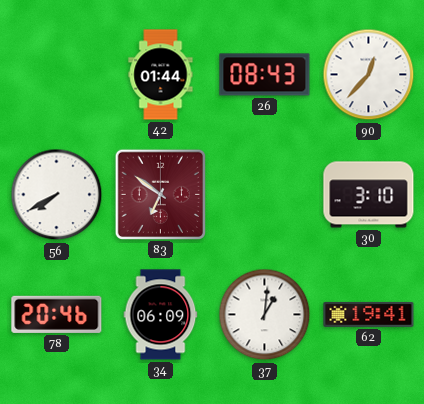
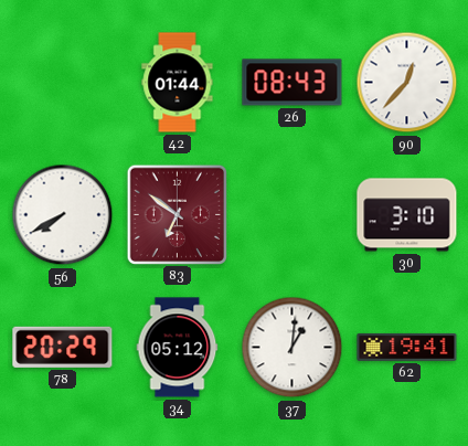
78: 20:46 -> 20:29
34: 06:09 -> 05:12
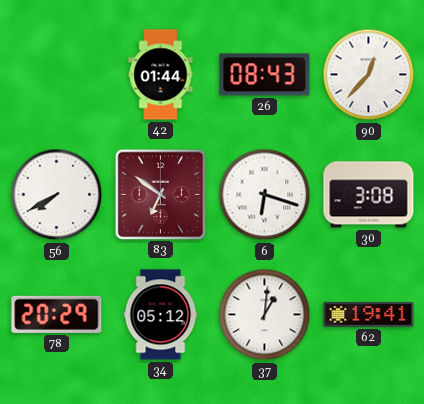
6: none -> 6:18
30: 3:10 -> 3:08
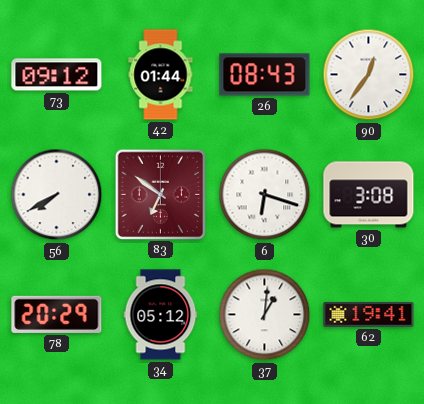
73: none -> 09:12
90: 12:37 -> 12:36
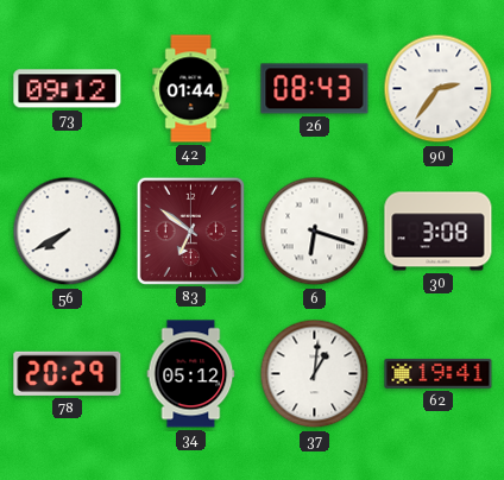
90: 12:36 -> 2:36
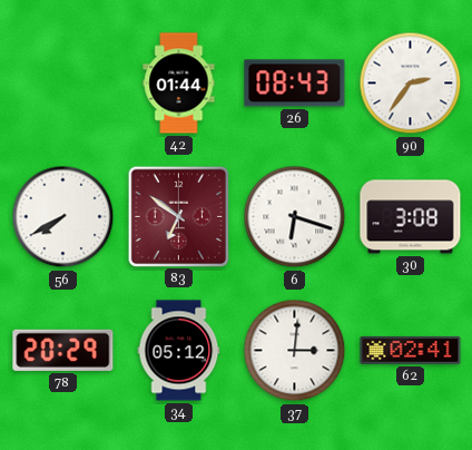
73: 09:12 -> none
37: 1:01 -> 3:01
62: 19:41 -> 02:41
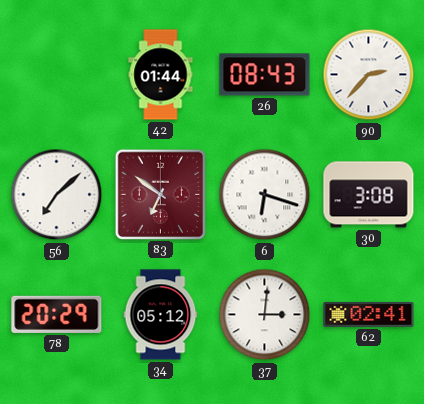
90: 2:36 -> 2:37
56: 7:40 -> 7:08
